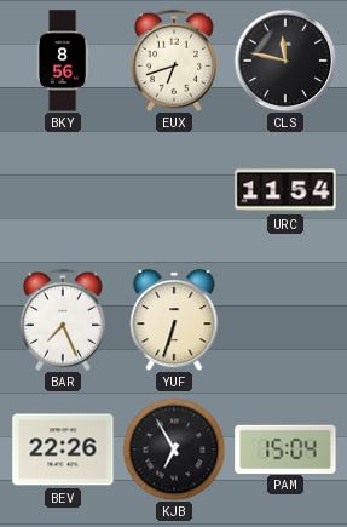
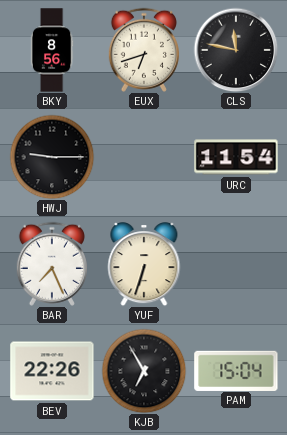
HWJ: none -> 9:15
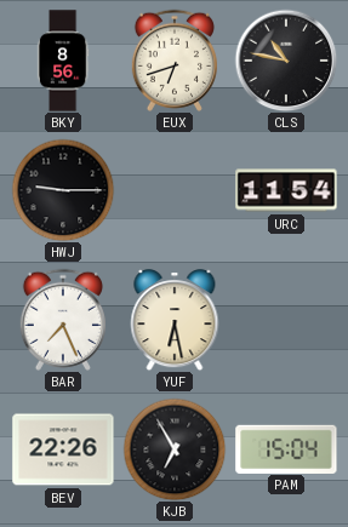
CLS: 11:47 -> 10:47
YUF: 6:33 -> 6:28
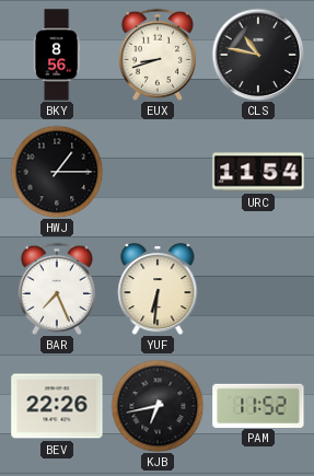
EUX: 6:42 -> 8:42
HWJ: 9:15 -> 1:15
YUF: 6:28 -> 6:31
KJB: 6:55 -> 6:43
PAM: 15:04 -> 11:52
